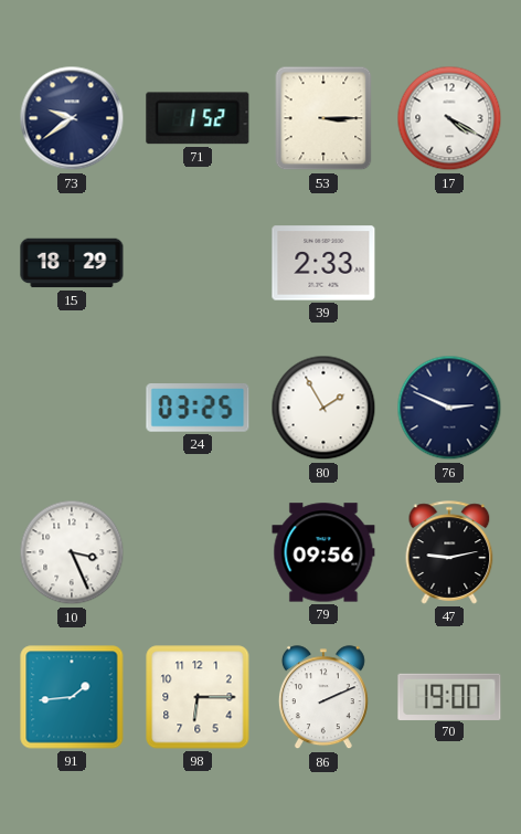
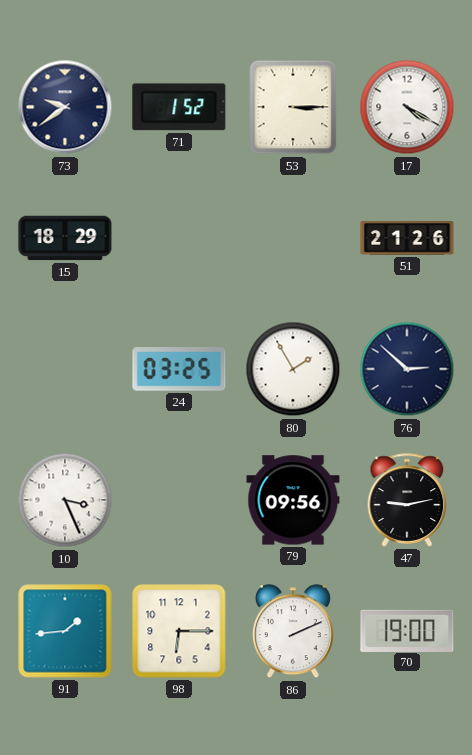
39: 2:33 -> none
51: none -> 21:26
76: 2:49 -> 2:52
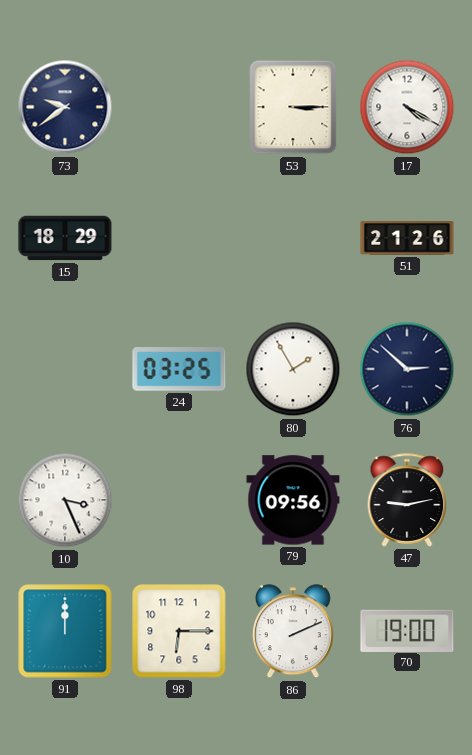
71: 1:52 -> none
91: 1:44 -> 12:00
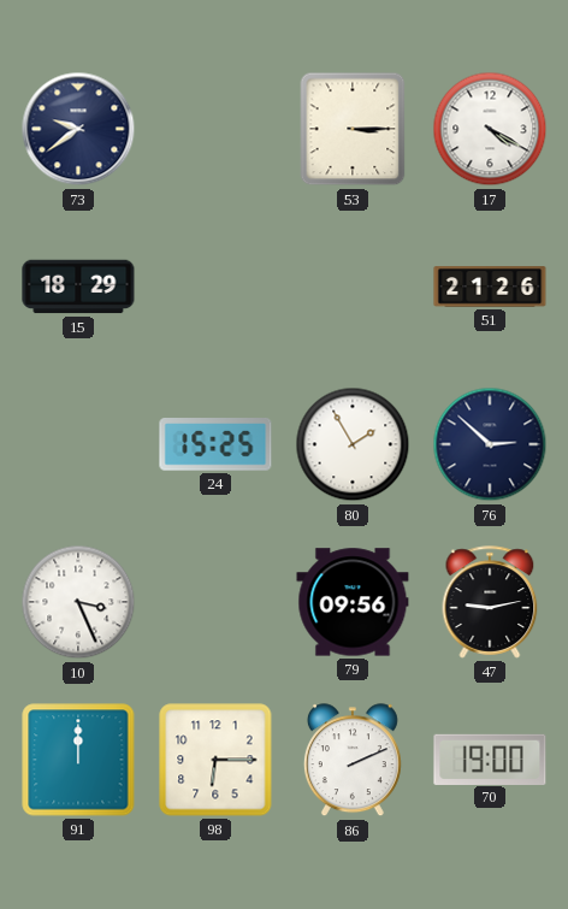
24: 03:25 -> 15:25
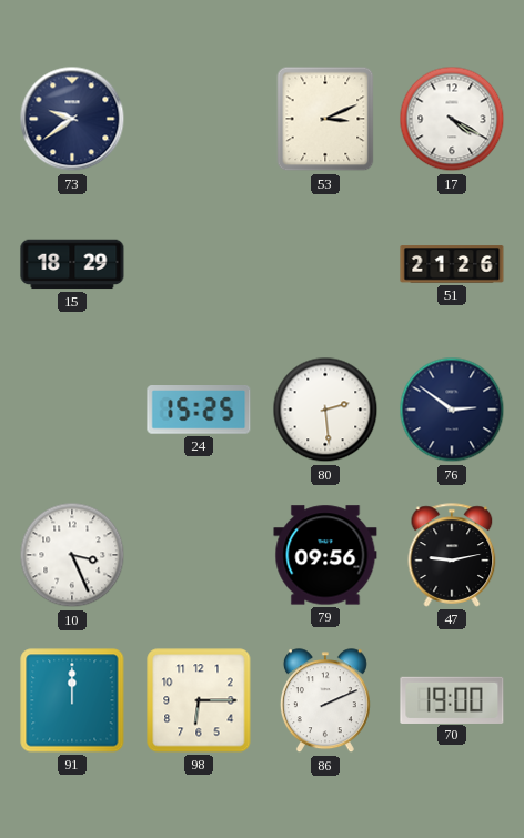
53: 3:15 -> 3:11
80: 1:55 -> 2:29
76: 2:52 -> 2:51
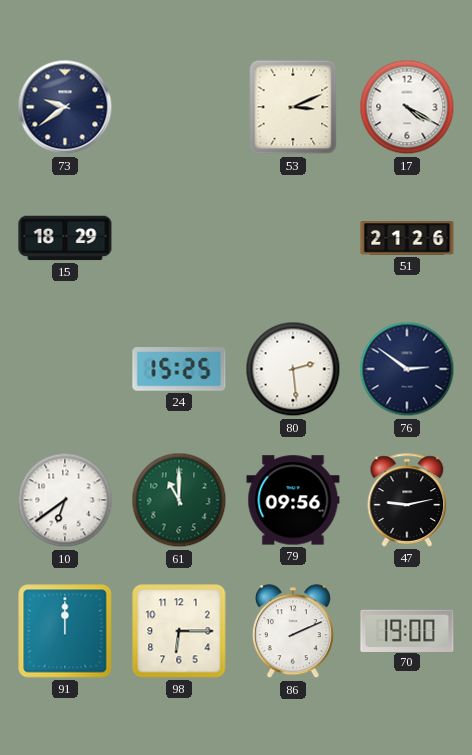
10: 3:26 -> 6:39
61: none -> 11:00
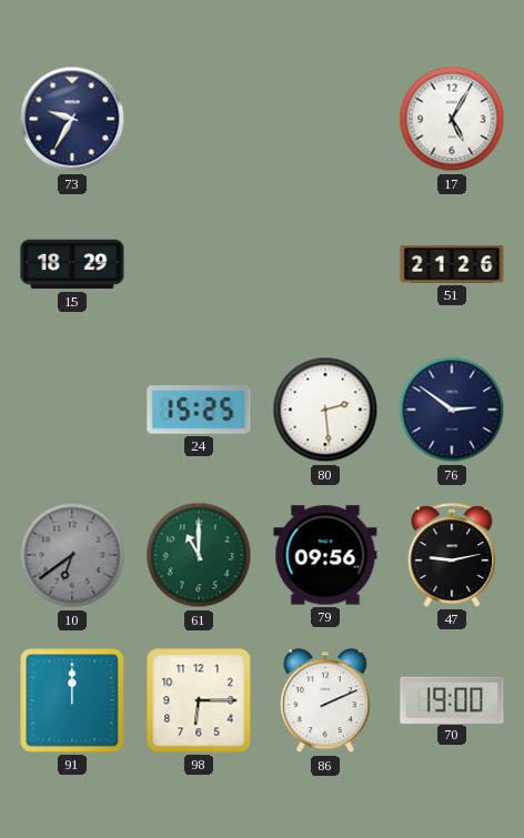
73: 9:39 -> 9:35
53: 3:11 -> none
17: 4:20 -> 5:05
10 dial: white -> grey
